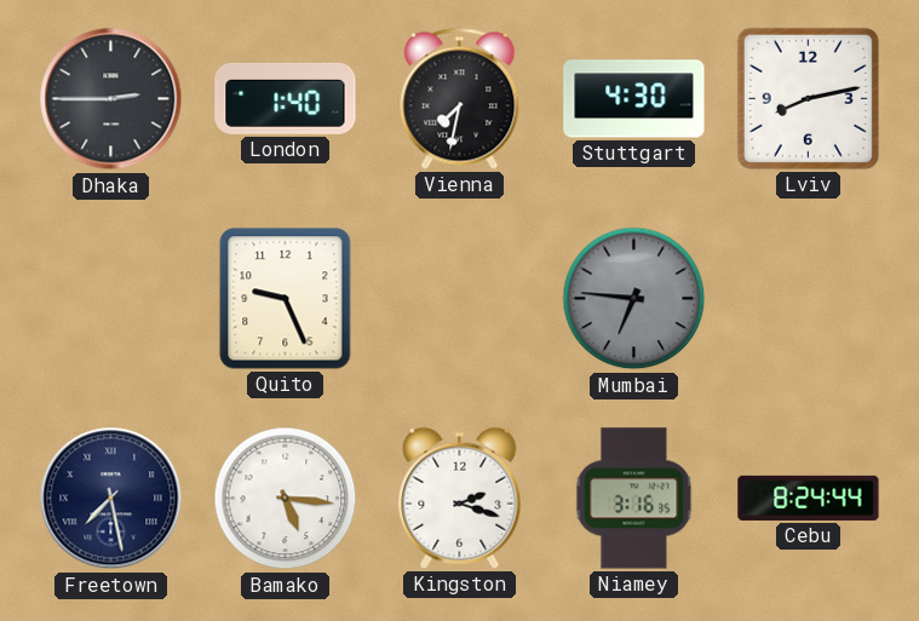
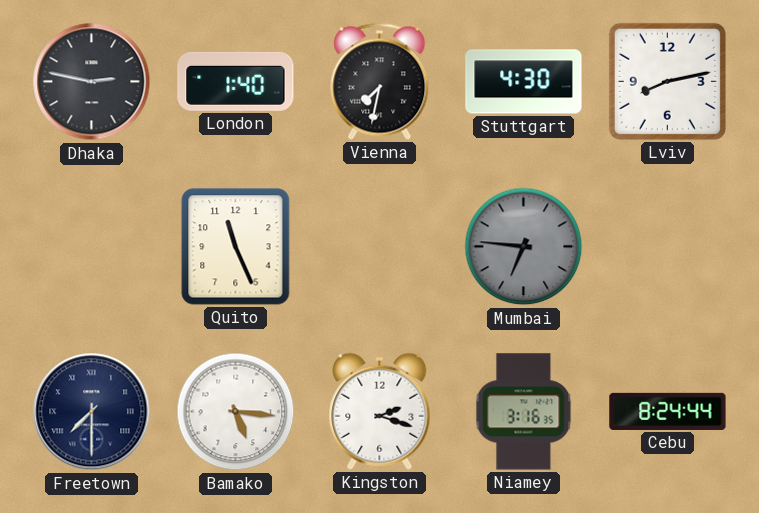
Dhaka: 2:45 -> 2:47
Quito: 9:26 -> 11:26
Freetown: 7:28 -> 7:30
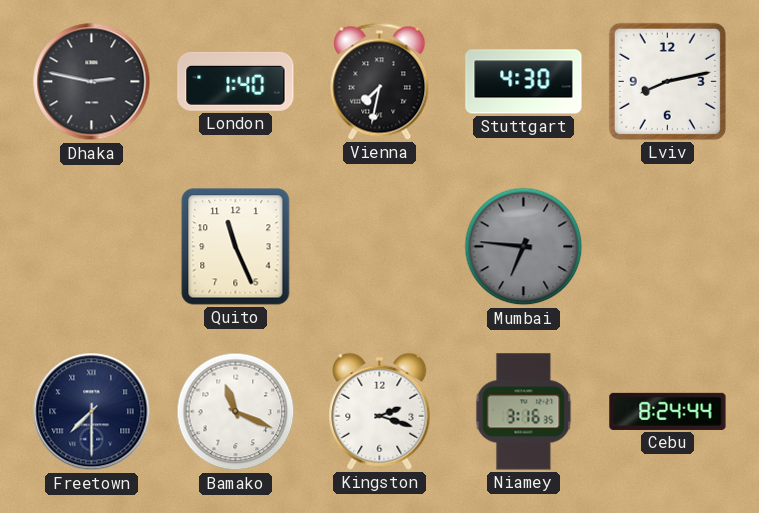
Bamako: 5:16 -> 11:19
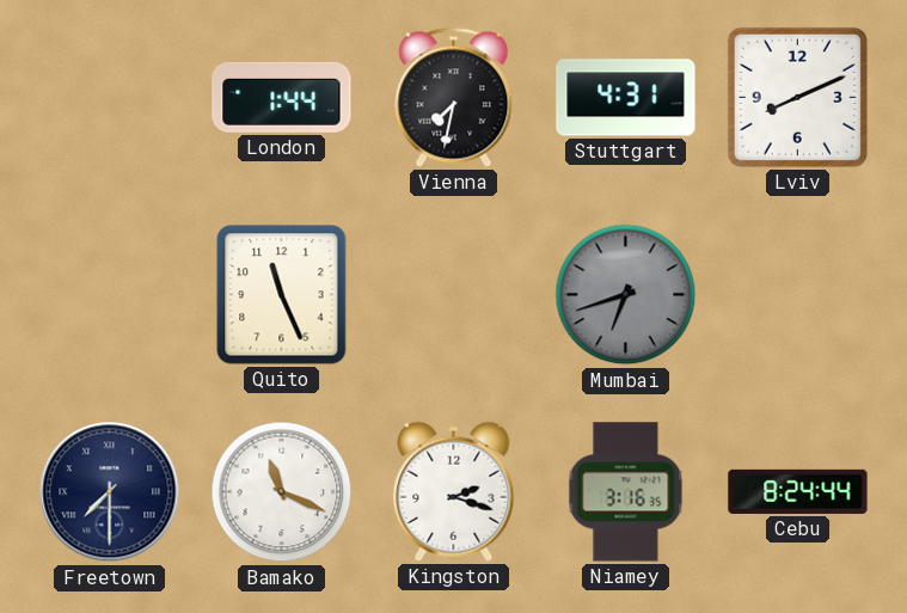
Dhaka: 2:47 -> none
London: 1:40 -> 1:44
Stuttgart: 4:30 -> 4:31
Lviv: 8:13 -> 8:11
Mumbai: 6:46 -> 6:42
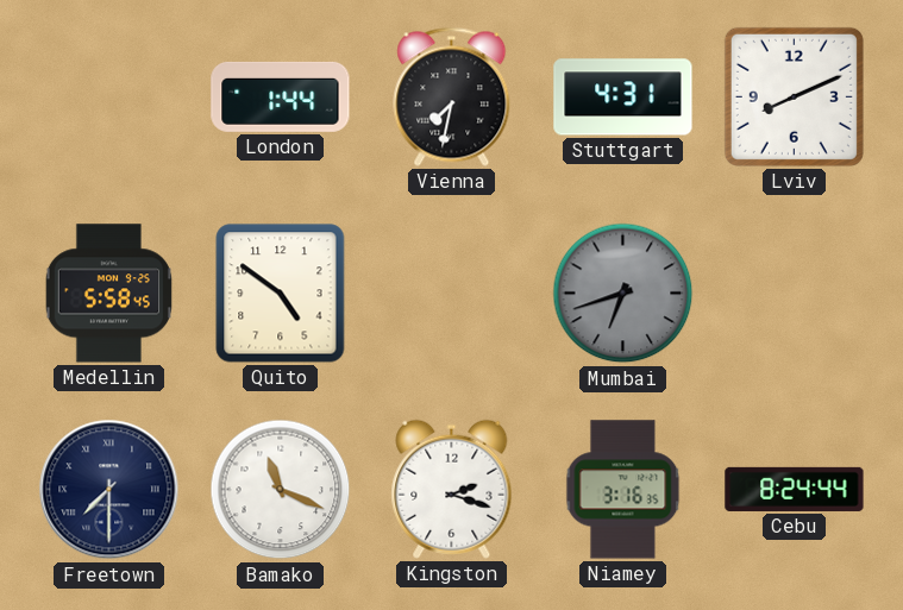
Medellin: none -> 5:58
Quito: 11:26 -> 4:51
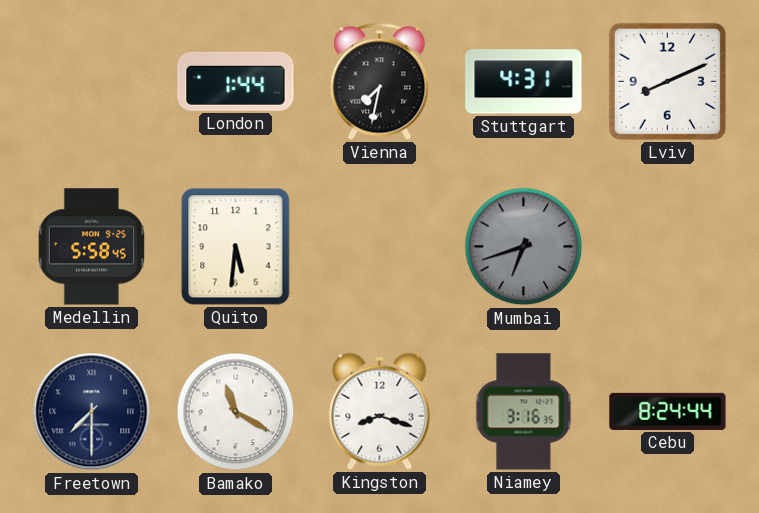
Quito: 4:51 -> 5:31
Bamako: 11:19 -> 11:20
Kingston: 2:18 -> 8:18
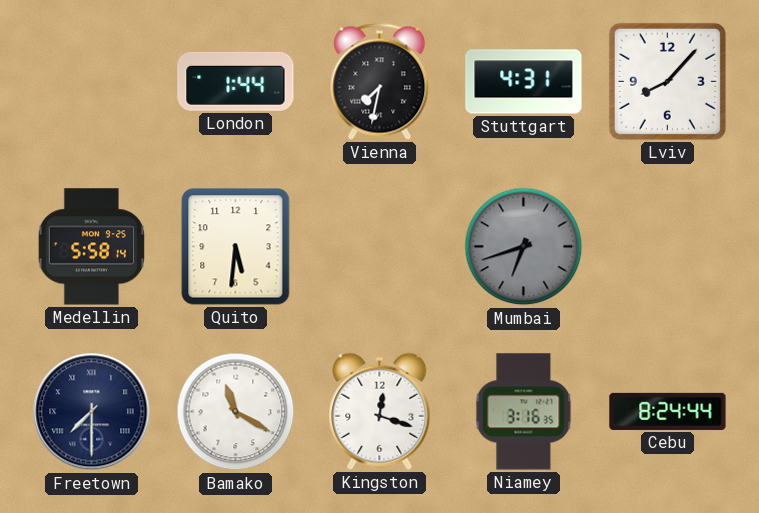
Lviv: 8:11 -> 8:07
Medellin: 5:58:45 -> 5:58:14
Kingston: 8:18 -> 12:18
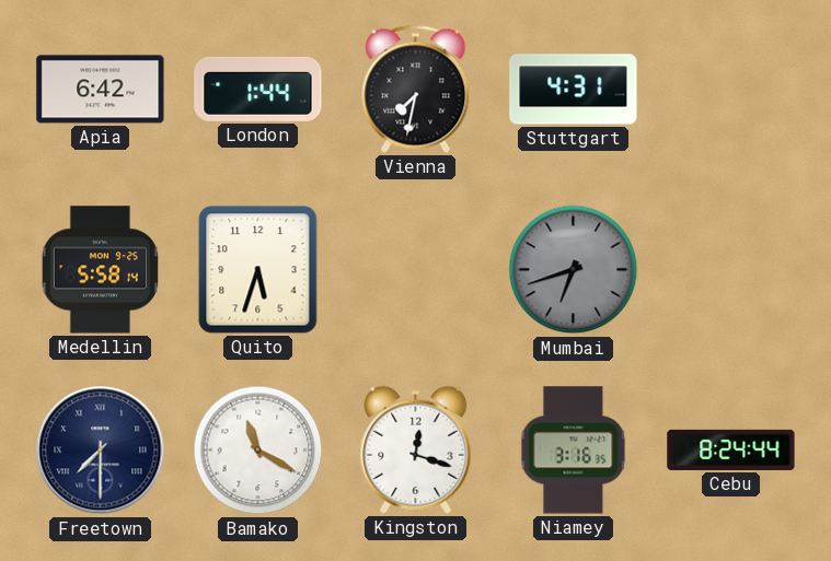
Apia: none -> 6:42
Lviv: 8:07 -> none
Quito: 5:31 -> 5:33
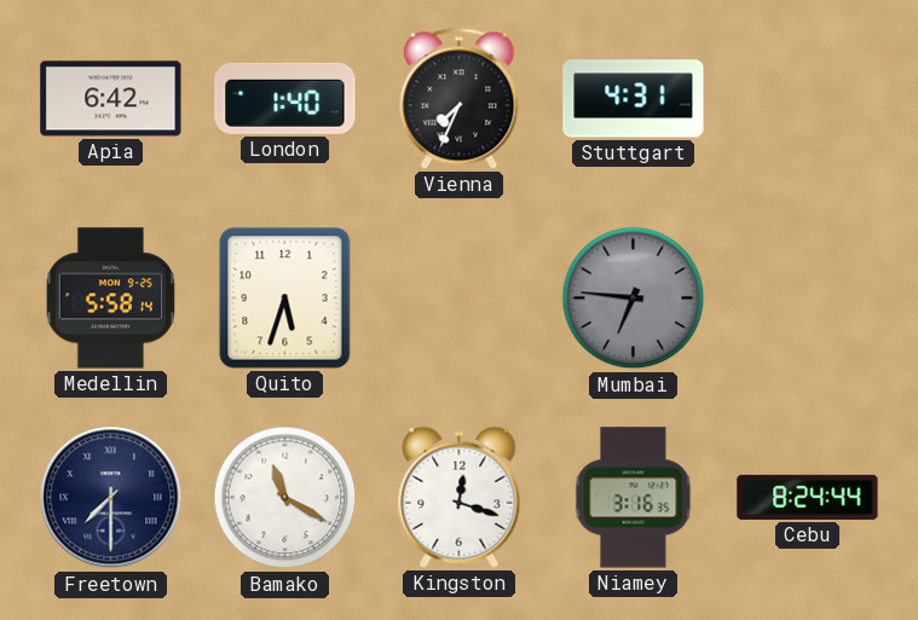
London: 1:44 -> 1:40
Vienna: 7:32 -> 7:34
Mumbai: 6:42 -> 6:46
